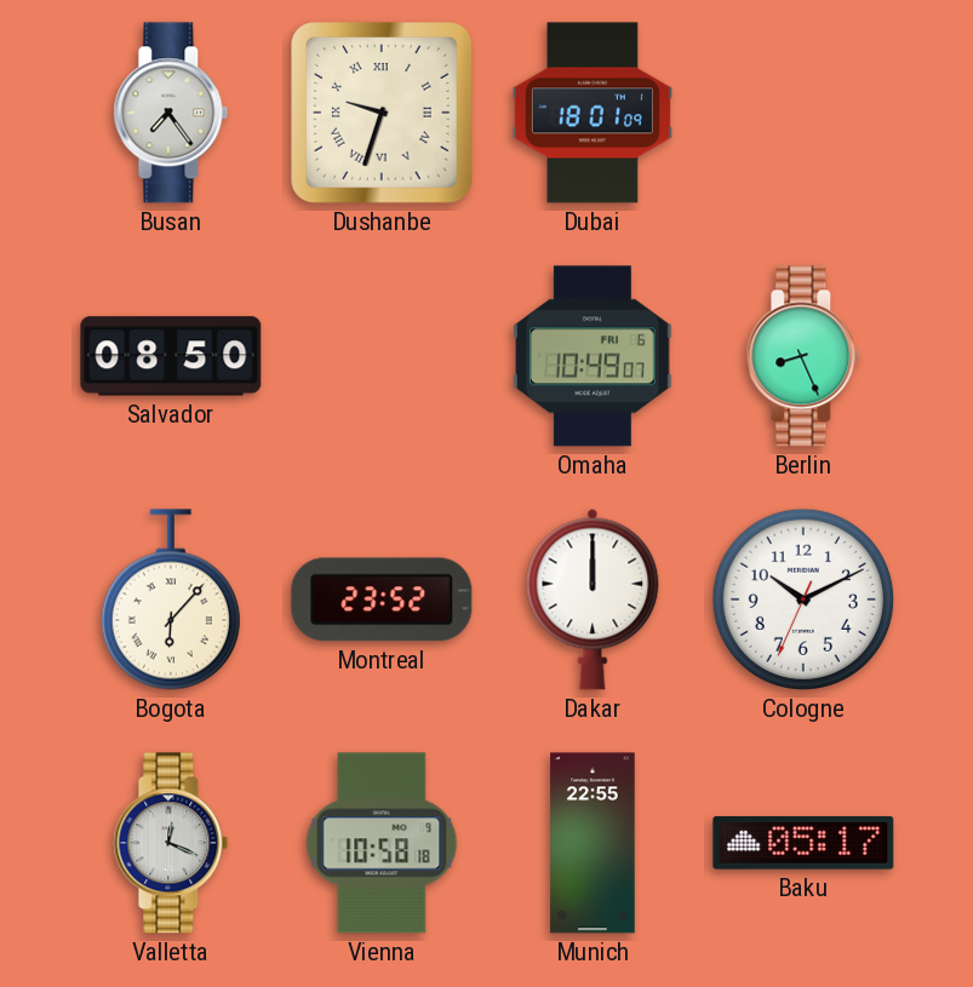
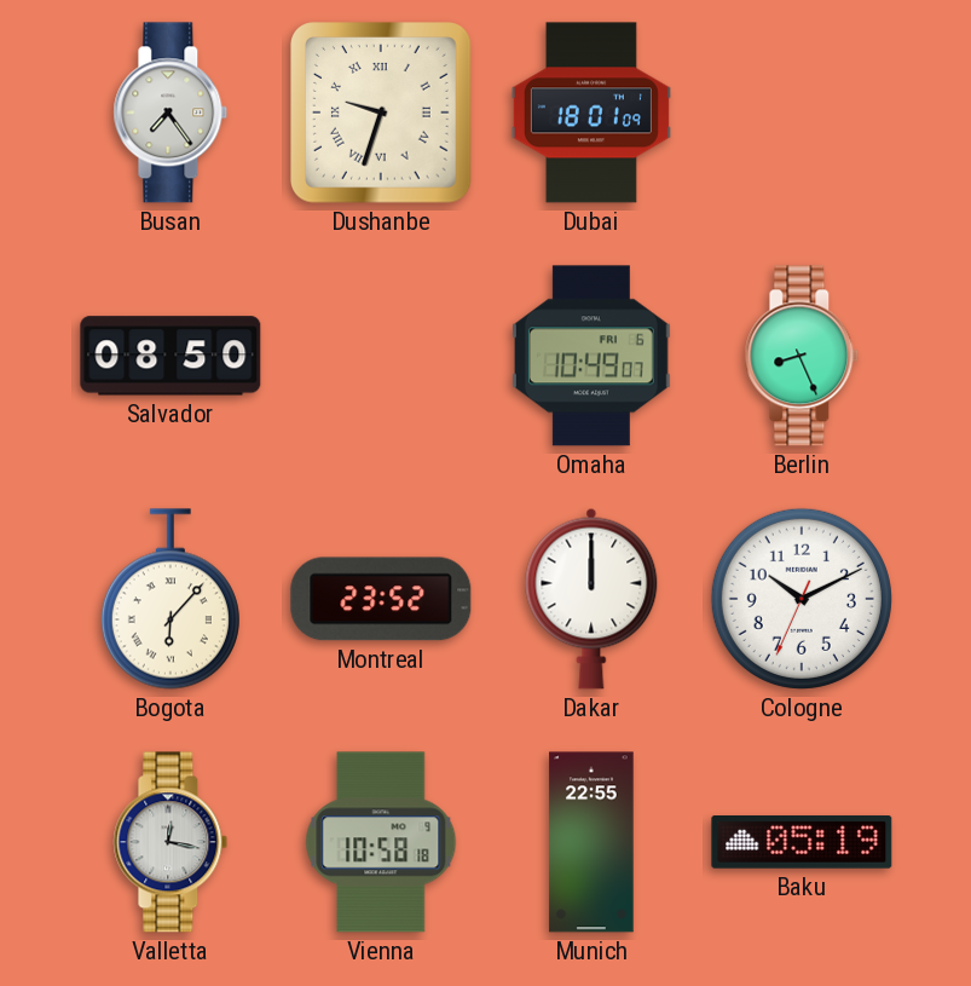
Valletta: 12:19 -> 12:17
Baku: 05:17 -> 05:19
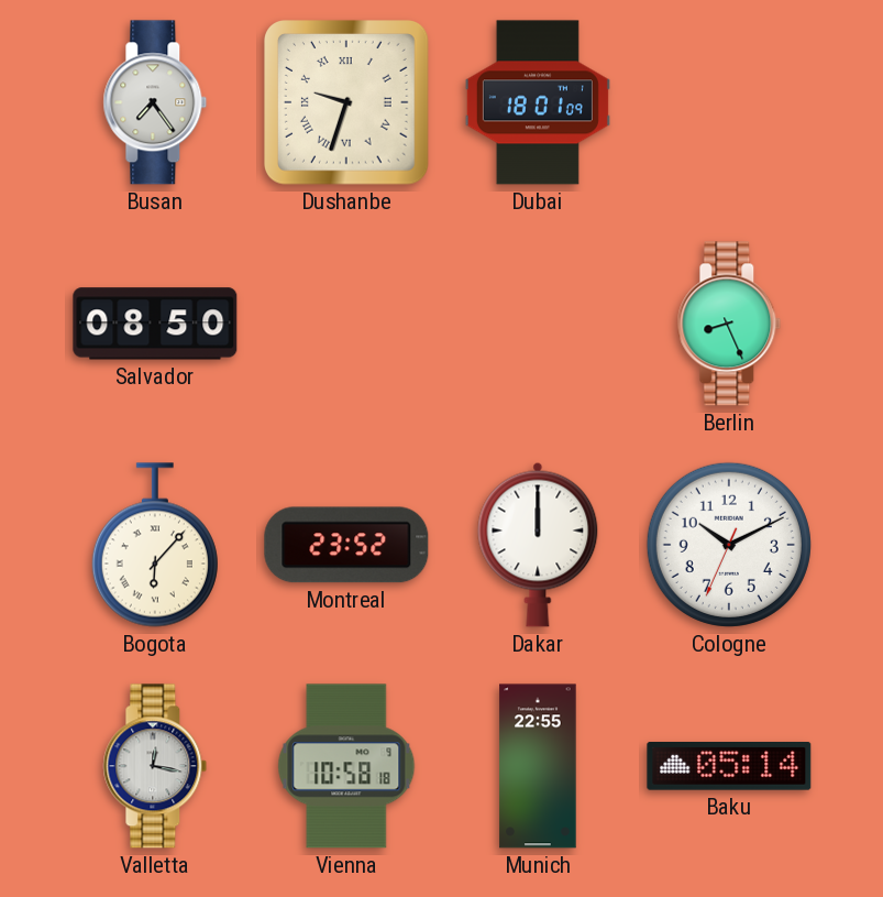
Omaha: 10:49 -> none
Baku: 05:19 -> 05:14
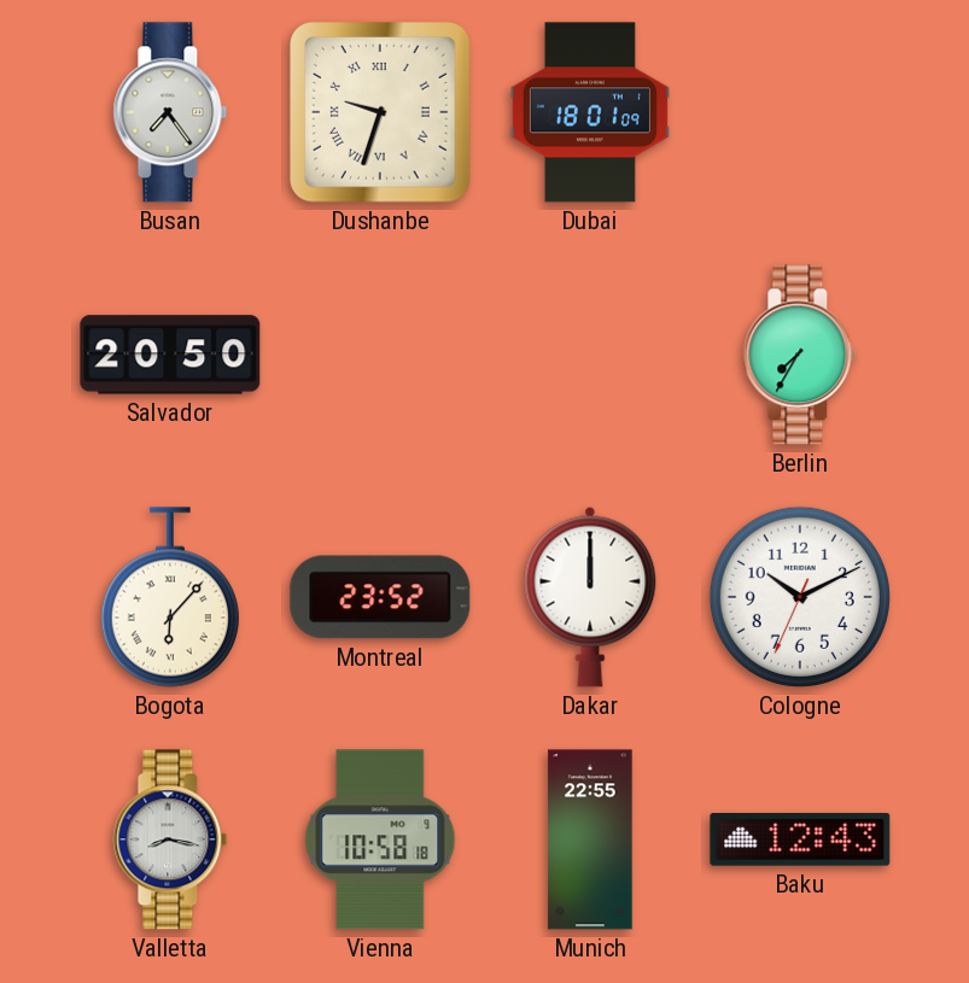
Salvador: 08:50 -> 20:50
Berlin: 8:26 -> 7:35
Valletta: 12:17 -> 8:17
Baku: 05:14 -> 12:43
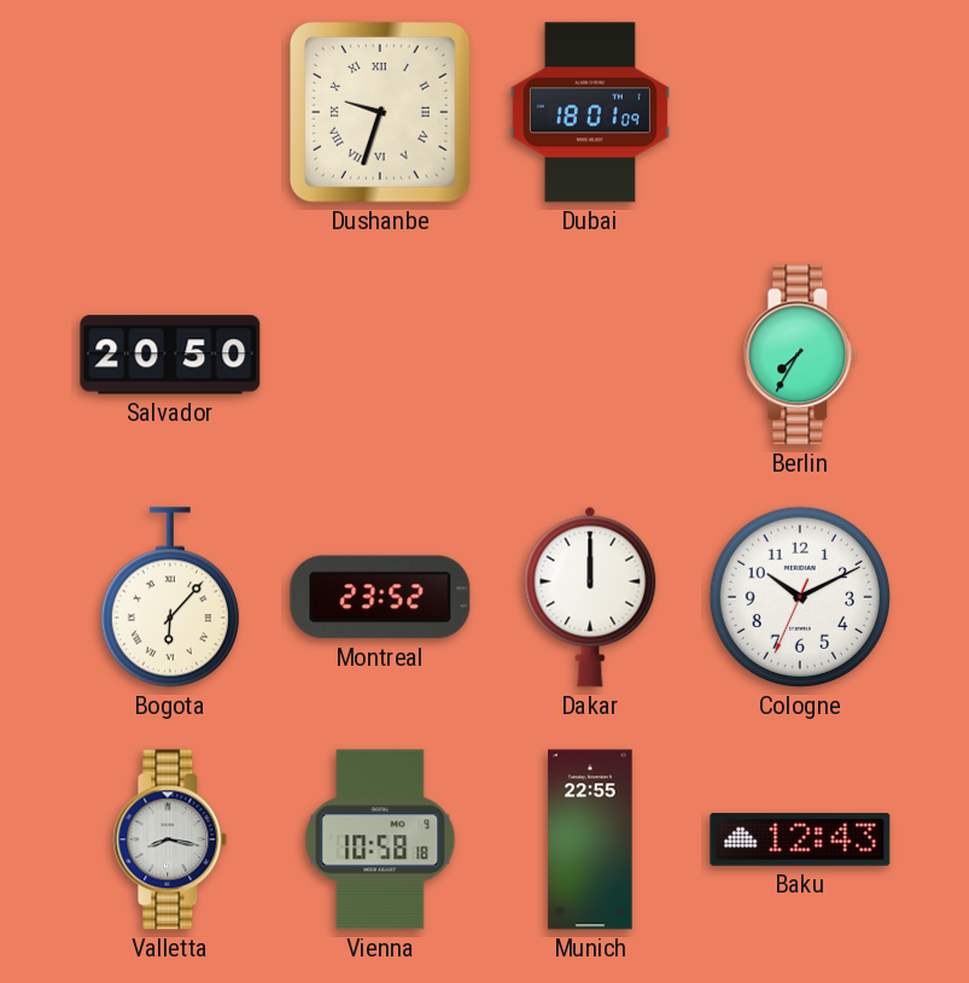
Busan: 7:24 -> none
